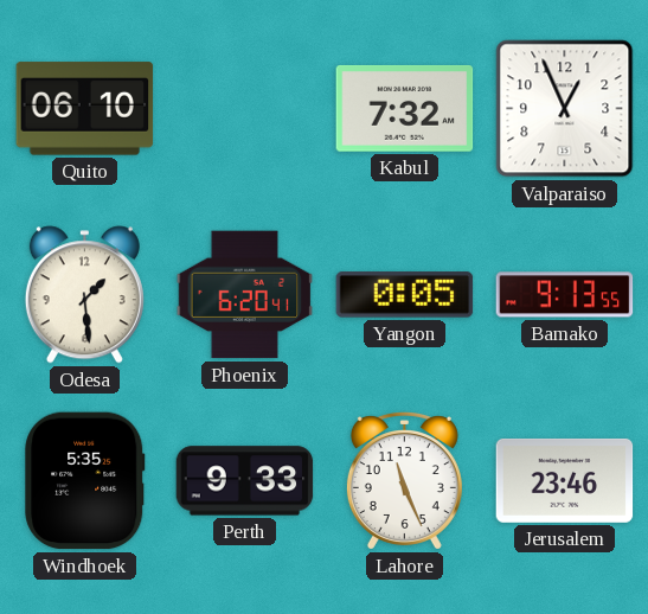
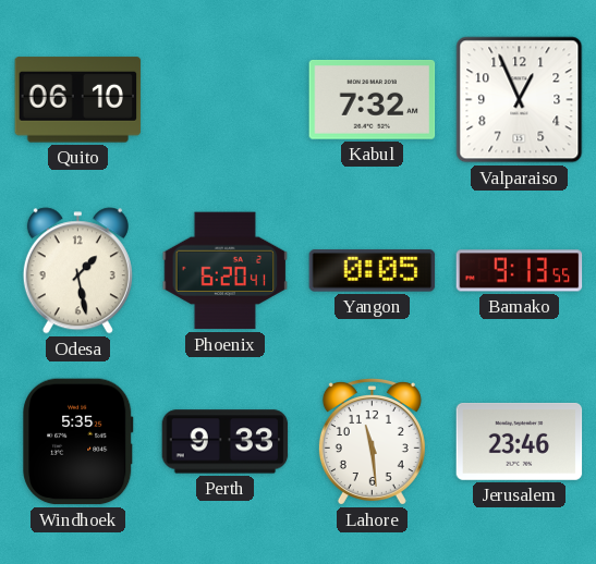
Odesa: 1:29 -> 1:28
Lahore: 11:26 -> 11:29
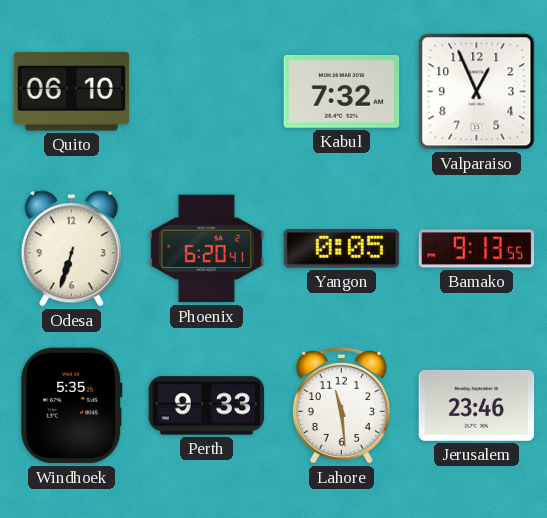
Odesa: 1:28 -> 6:33
